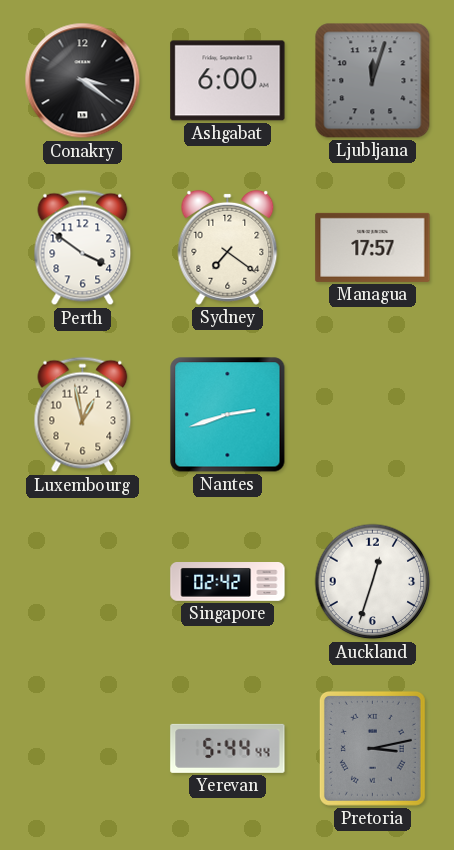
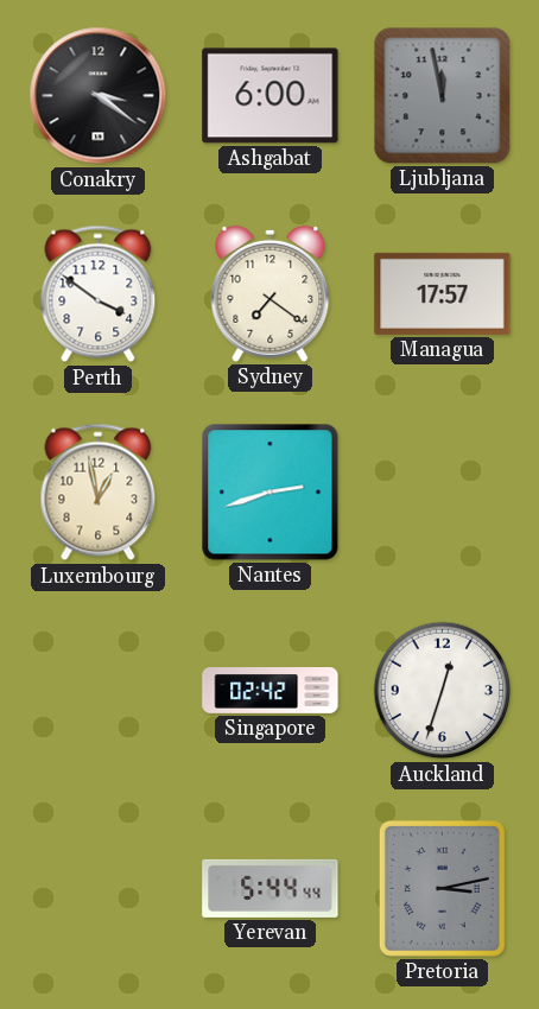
Ljubljana: 12:03 -> 11:58
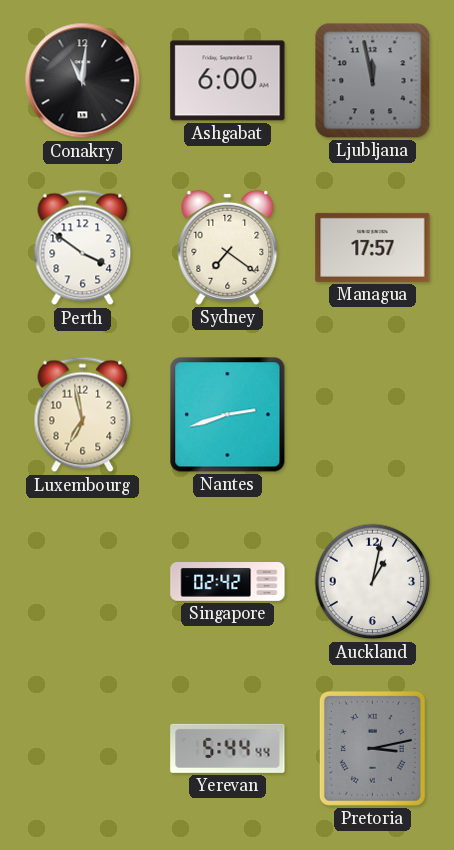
Conakry: 3:21 -> 11:01
Luxembourg: 12:58 -> 6:58
Auckland: 12:33 -> 1:02
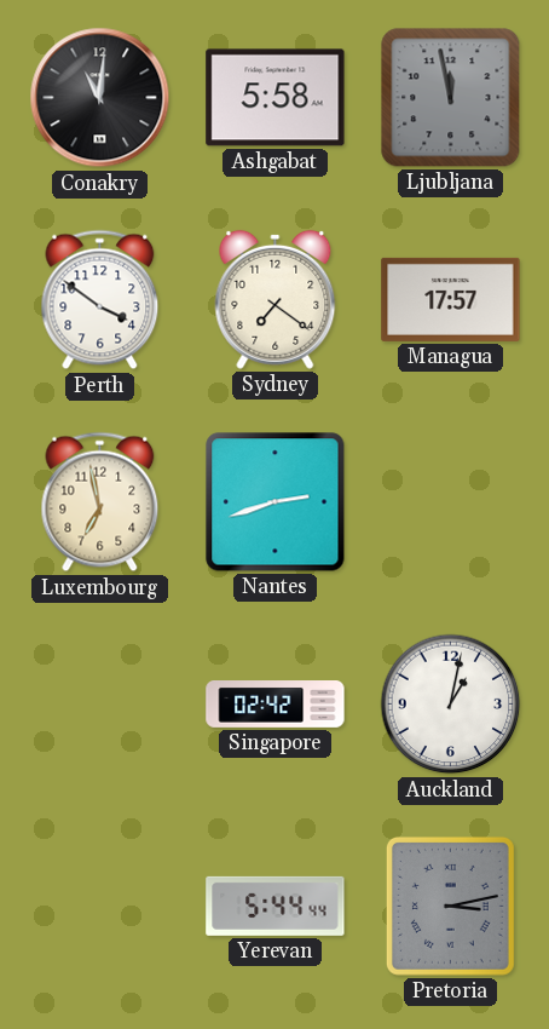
Ashgabat: 6:00 -> 5:58
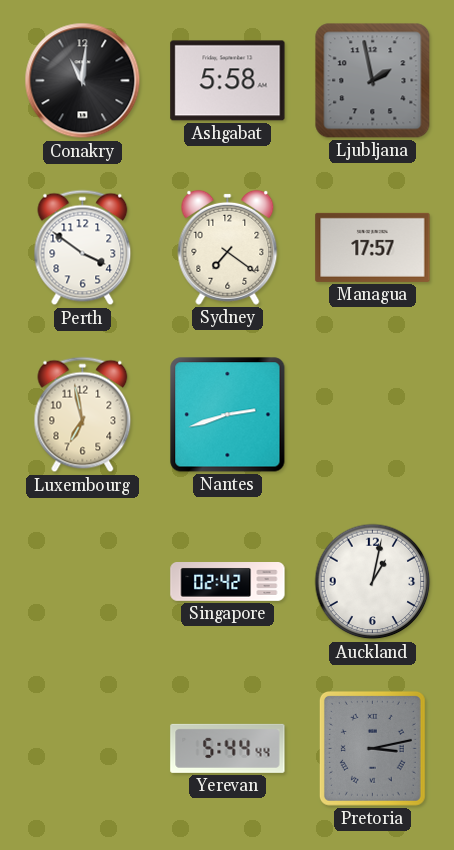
Ljubljana: 11:58 -> 1:58
